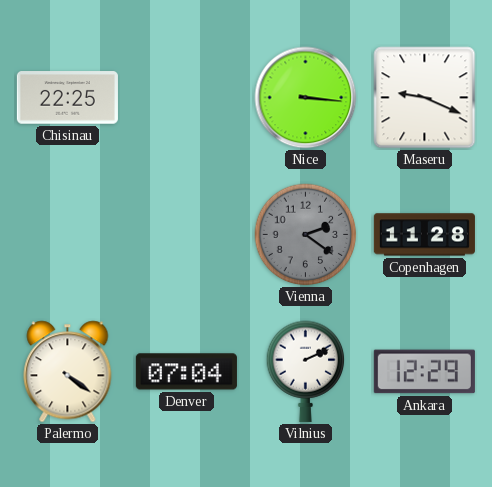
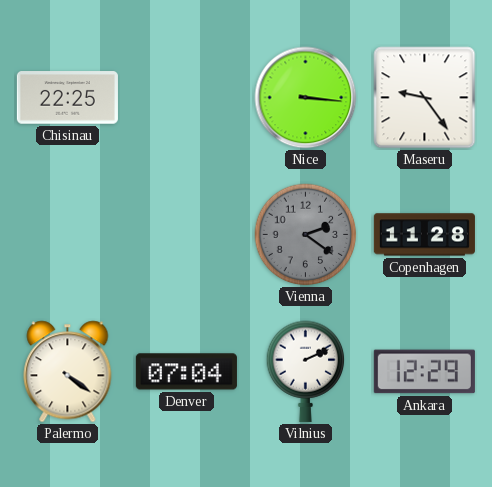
Maseru: 9:19 -> 9:24
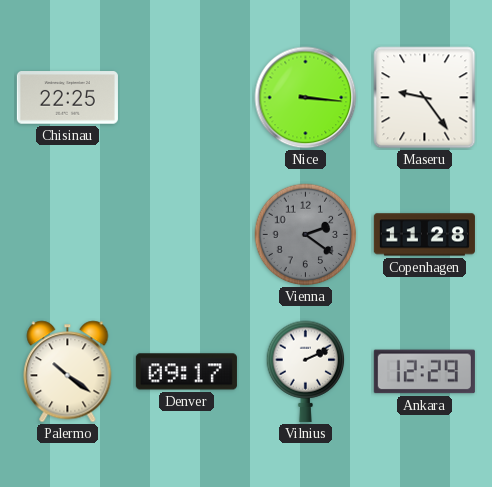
Palermo: 4:21 -> 10:21
Denver: 07:04 -> 09:17
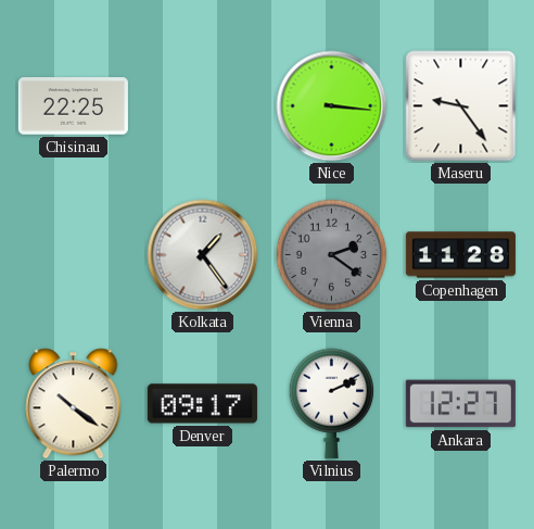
Kolkata: none -> 1:24
Ankara: 12:29 -> 12:27
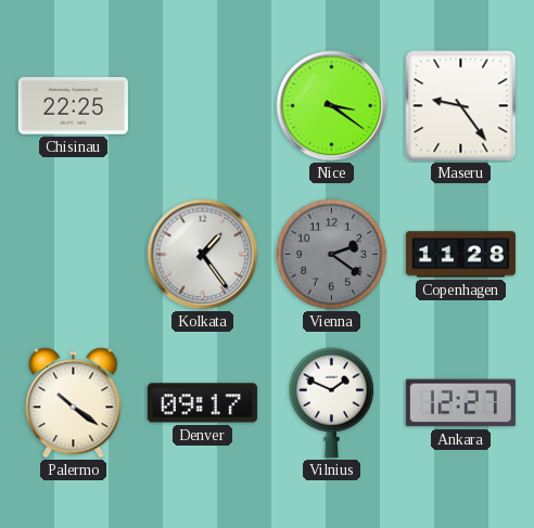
Nice: 3:16 -> 3:21
Vilnius: 2:11 -> 1:49
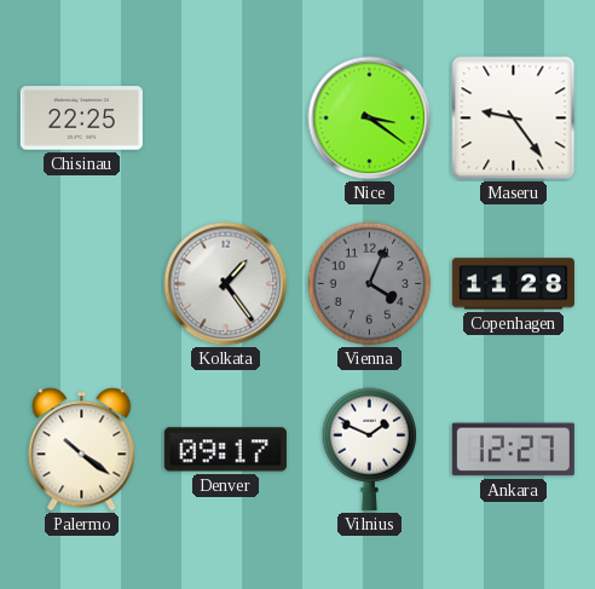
Vienna: 2:21 -> 4:04
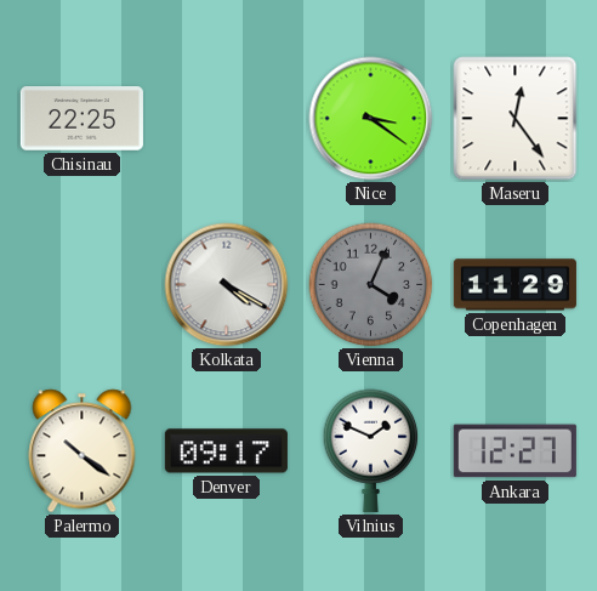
Maseru: 9:24 -> 12:24
Kolkata: 1:24 -> 4:20
Copenhagen: 11:28 -> 11:29
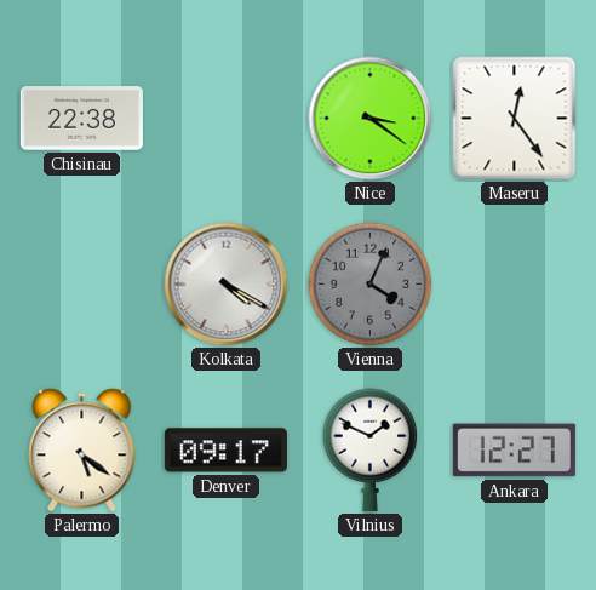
Chisinau: 22:25 -> 22:38
Copenhagen: 11:29 -> none
Palermo: 10:21 -> 5:21
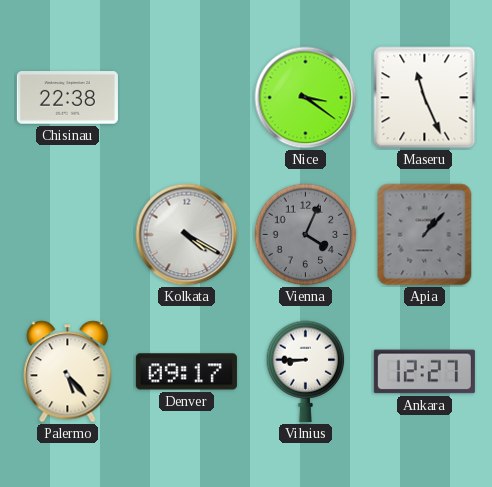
Maseru: 12:24 -> 11:26
Apia: none -> 1:07
Palermo: 5:21 -> 5:23
Vilnius: 1:49 -> 8:45
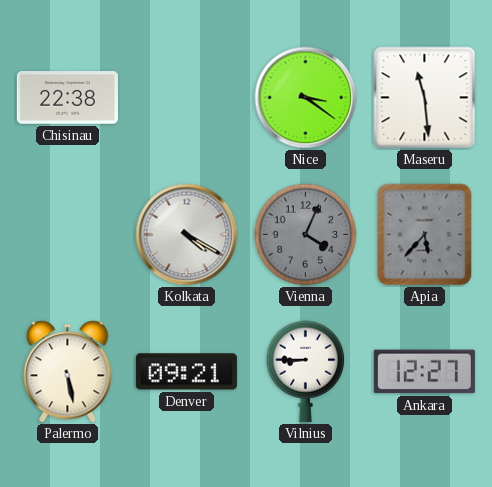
Maseru: 11:26 -> 11:29
Apia: 1:07 -> 5:37
Palermo: 5:23 -> 5:28
Denver: 09:17 -> 09:21
